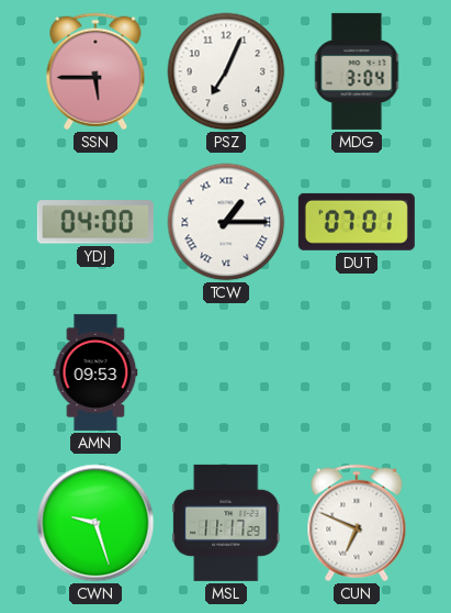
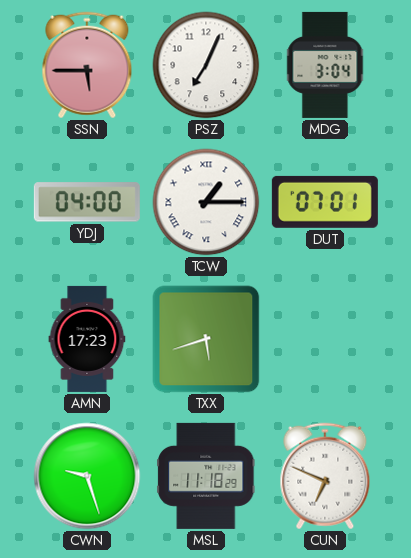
AMN: 09:53 -> 17:23
TXX: none -> 5:42
MSL: 11:17 -> 11:18
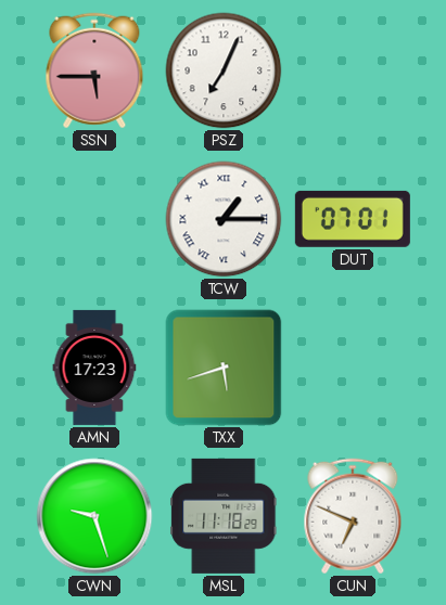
MDG: 3:04 -> none
YDJ: 04:00 -> none
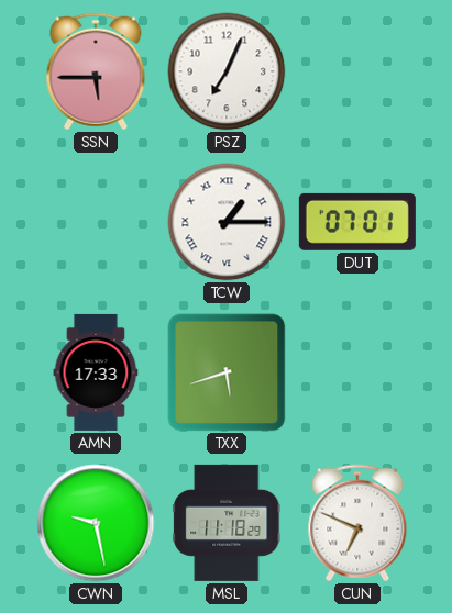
AMN: 17:23 -> 17:33
CWN: 9:27 -> 9:28
